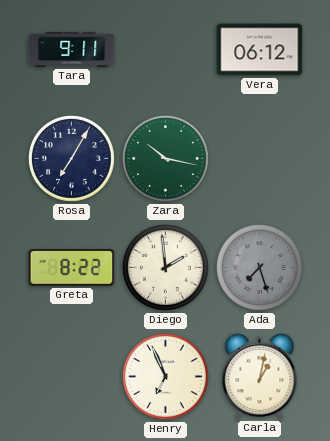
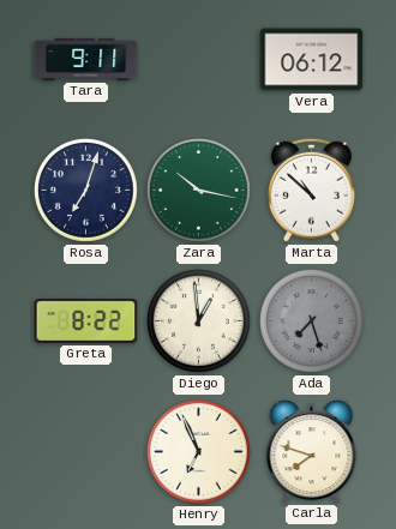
Rosa: 7:05 -> 7:03
Marta: none -> 10:52
Diego: 1:59 -> 12:59
Carla: 1:02 -> 7:48
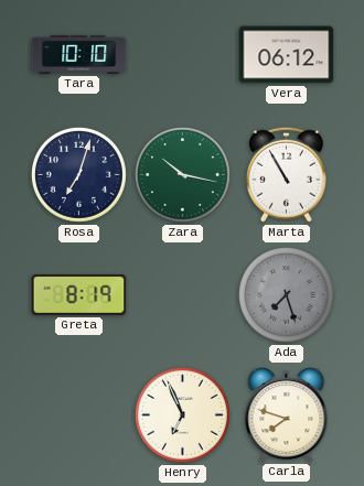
Tara: 9:11 -> 10:10
Marta: 10:52 -> 10:55
Greta: 8:22 -> 8:19
Diego: 12:59 -> none
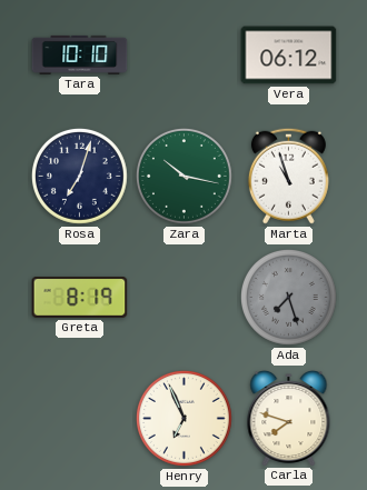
Marta: 10:55 -> 10:57
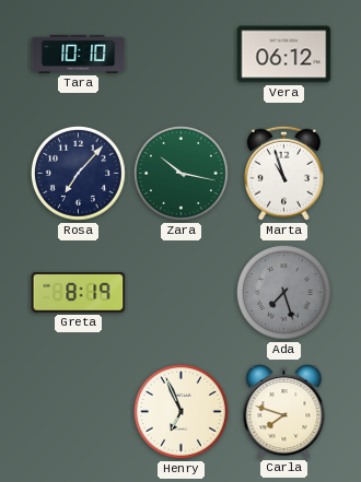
Rosa: 7:03 -> 7:07
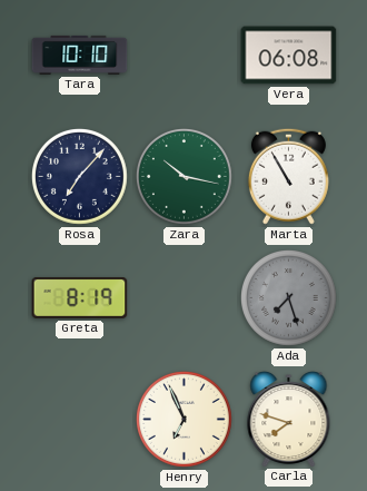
Vera: 06:12 -> 06:08
Marta: 10:57 -> 10:55
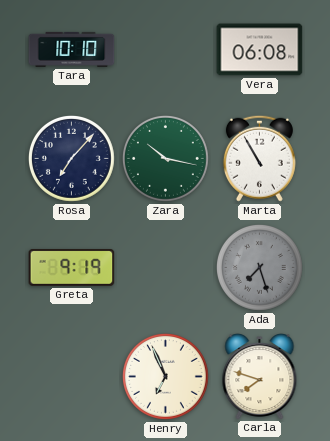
Greta: 8:19 -> 9:19
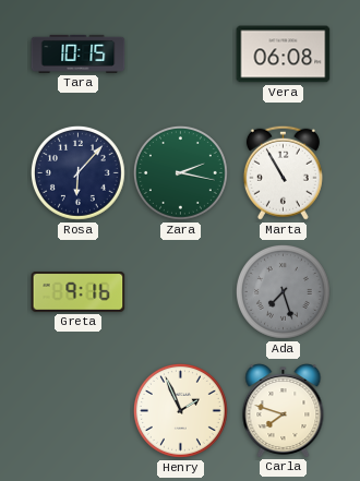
Tara: 10:10 -> 10:15
Rosa: 7:07 -> 6:07
Zara: 10:17 -> 2:17
Greta: 9:19 -> 9:16
Henry: 6:56 -> 1:56
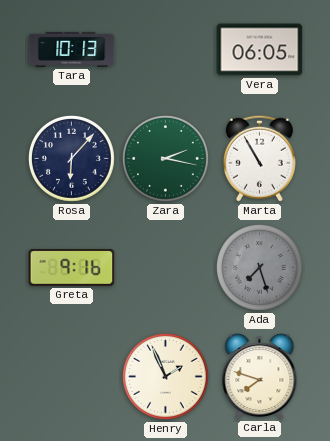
Tara: 10:15 -> 10:13
Vera: 06:08 -> 06:05
